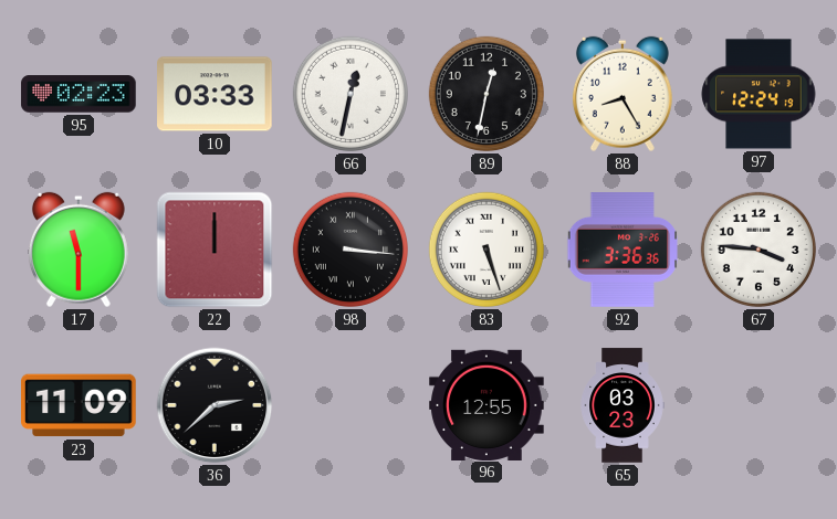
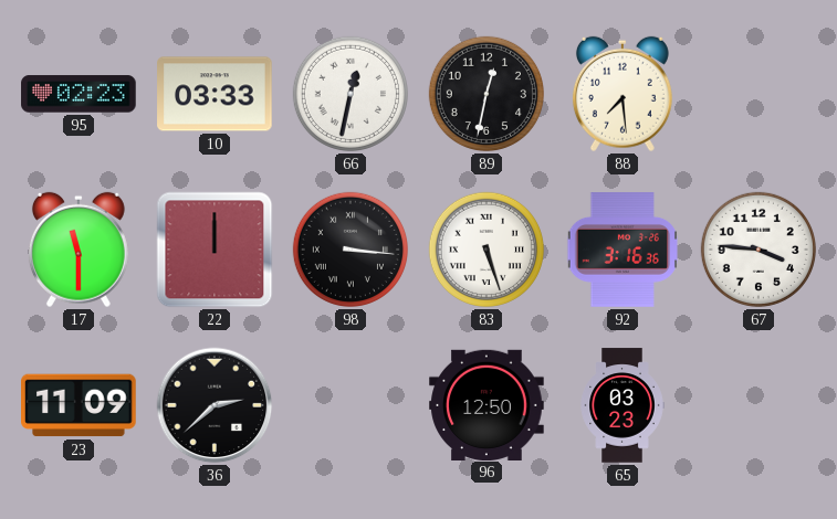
88: 8:25 -> 7:29
97: 12:24 -> none
92: 3:36 -> 3:16
96: 12:55 -> 12:50
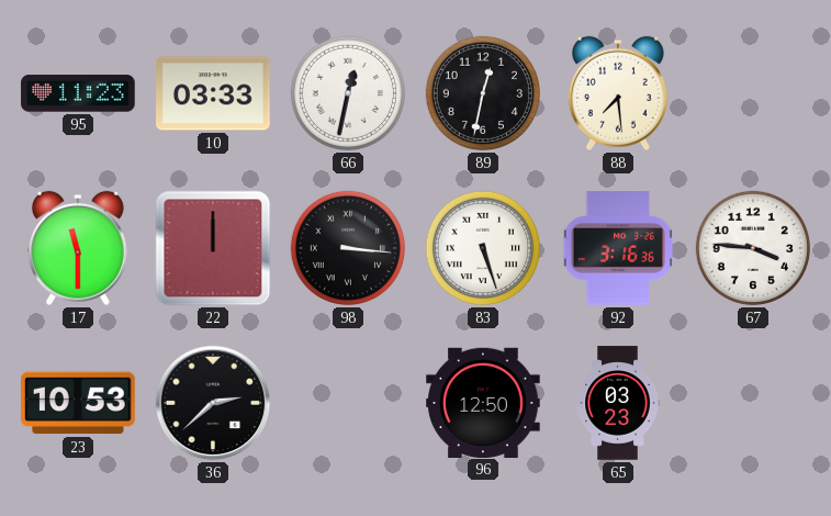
95: 02:23 -> 11:23
23: 11:09 -> 10:53
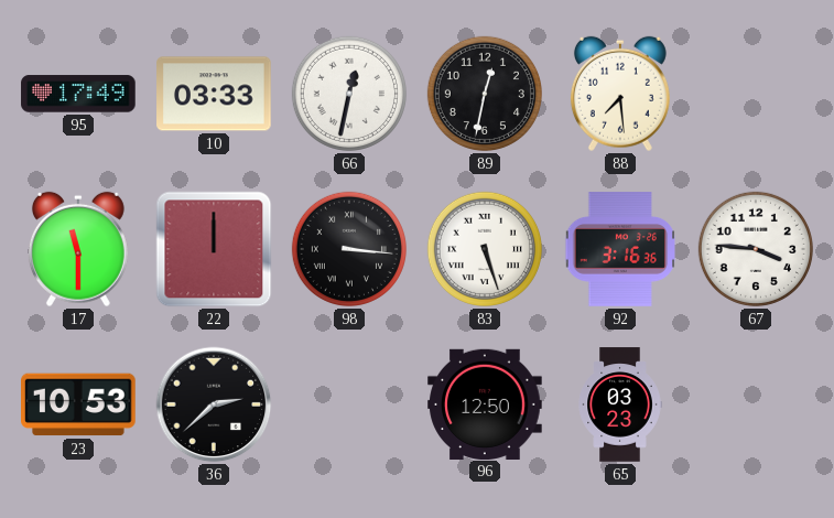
95: 11:23 -> 17:49
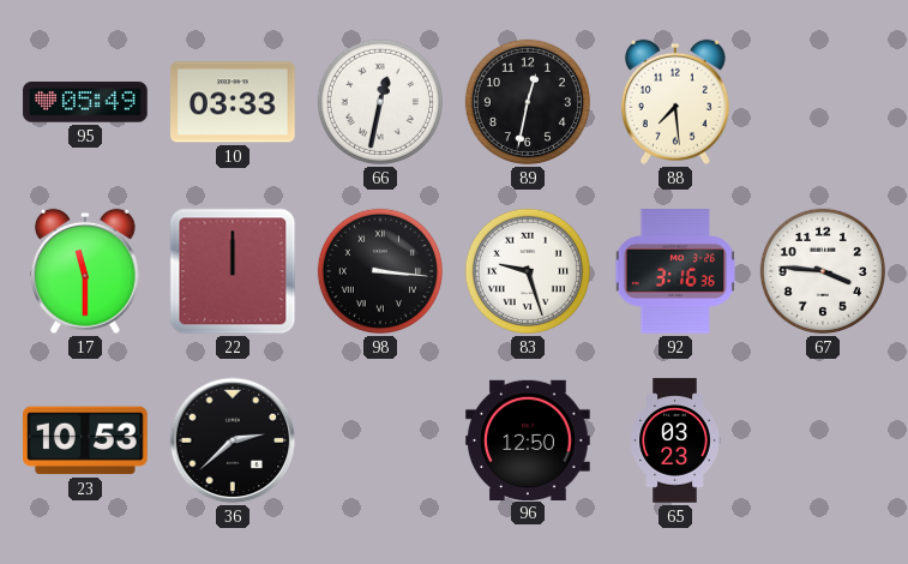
95: 17:49 -> 05:49
83: 5:27 -> 9:27
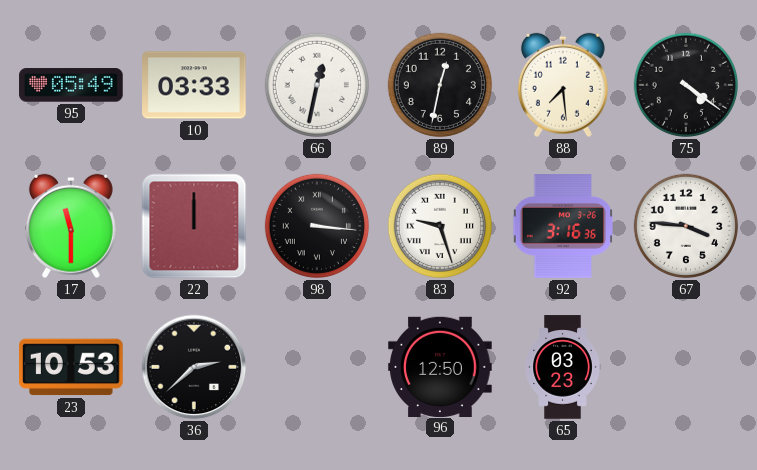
75: none -> 4:21
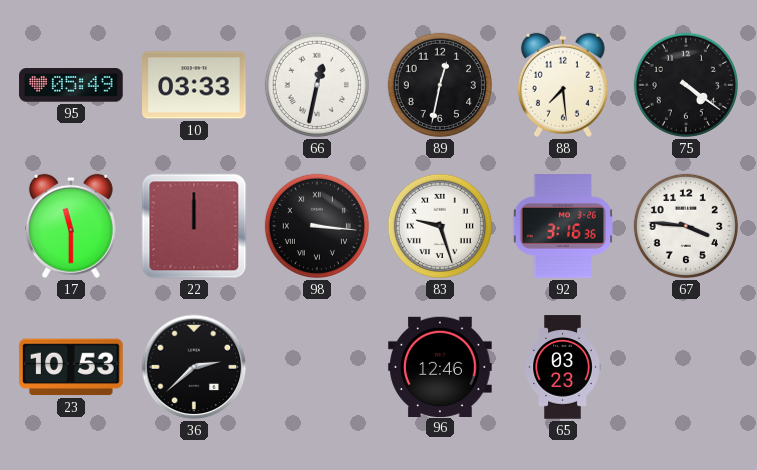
96: 12:50 -> 12:46
